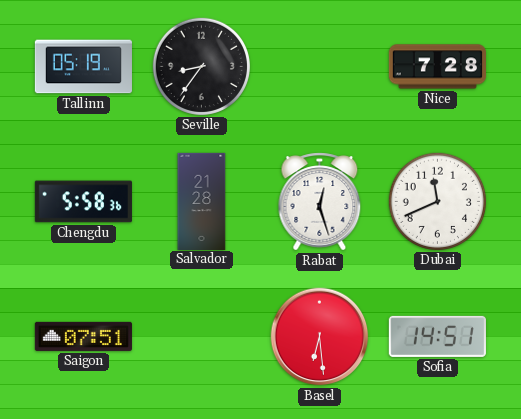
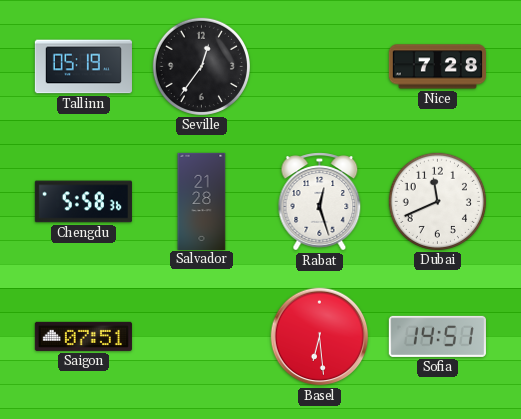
Seville: 8:36 -> 12:36
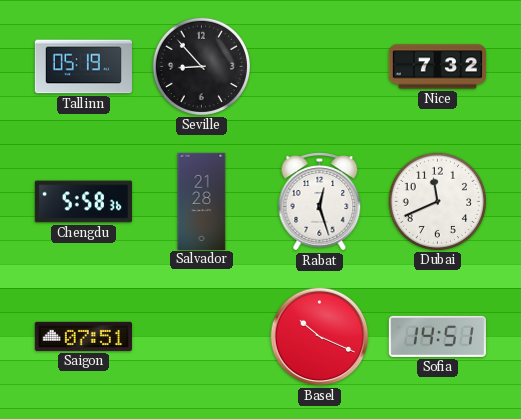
Seville: 12:36 -> 8:53
Nice: 7:28 -> 7:32
Basel: 6:29 -> 10:19
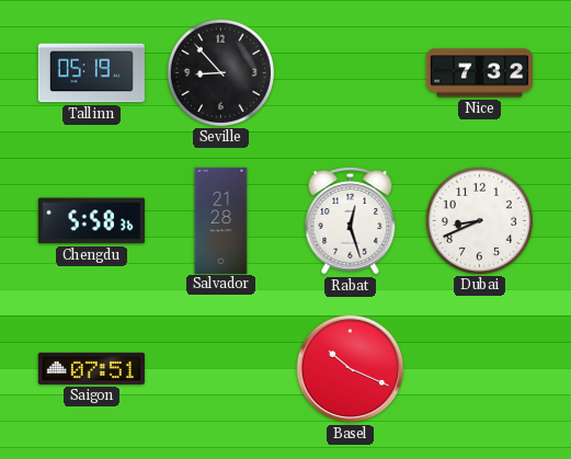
Dubai: 11:41 -> 8:41
Sofia: 14:51 -> none
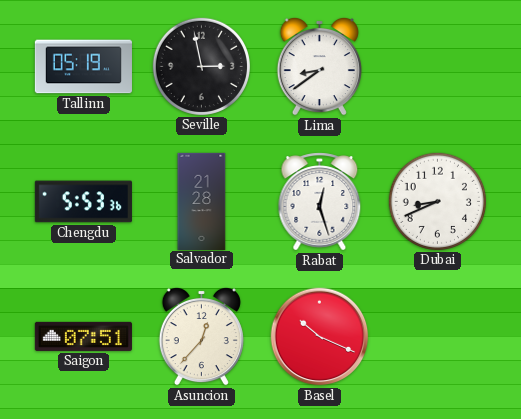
Seville: 8:53 -> 2:58
Lima: none -> 8:39
Nice: 7:32 -> none
Chengdu: 5:58 -> 5:53
Asuncion: none -> 12:37
